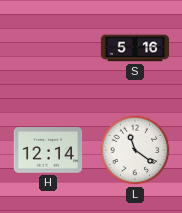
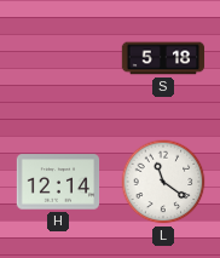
S: 5:16 -> 5:18
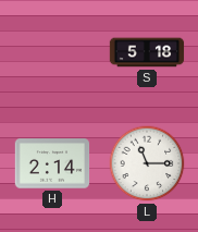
H: 12:14 -> 2:14
L: 11:21 -> 11:15
